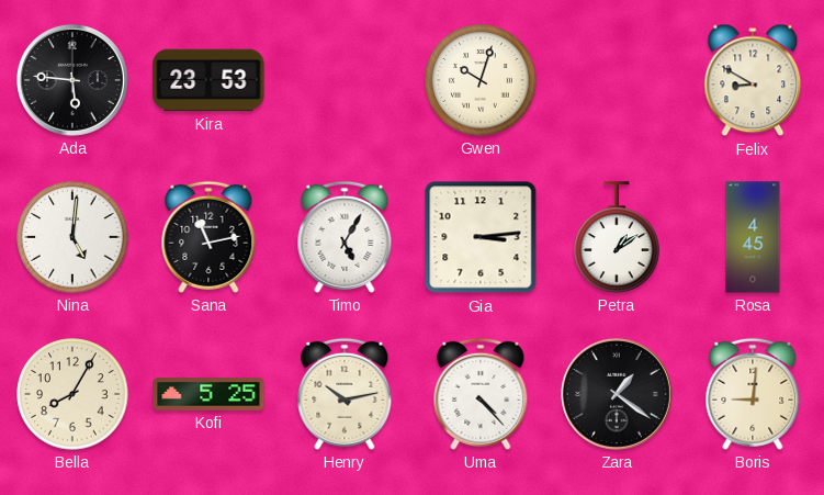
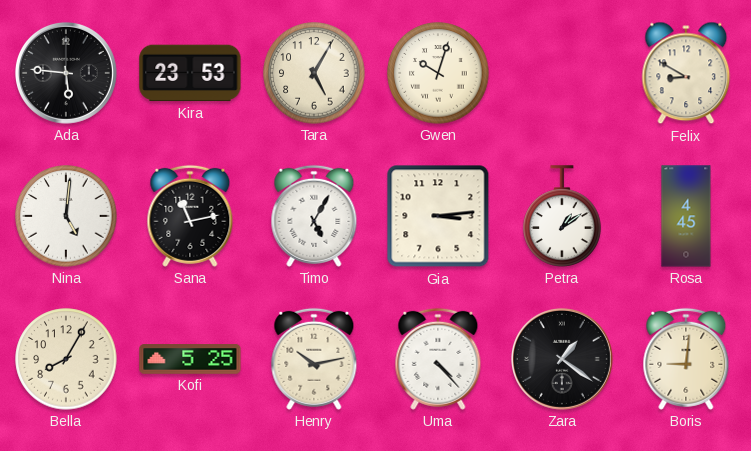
Tara: none -> 5:05
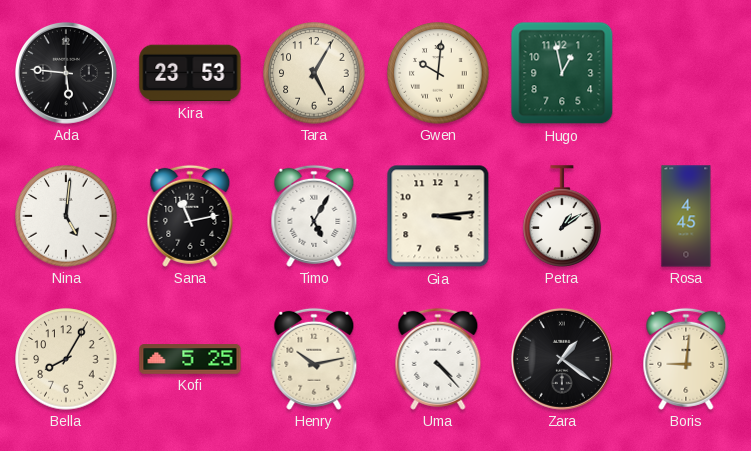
Gwen: 10:03 -> 10:01
Hugo: none -> 12:58
Felix: 8:50 -> none
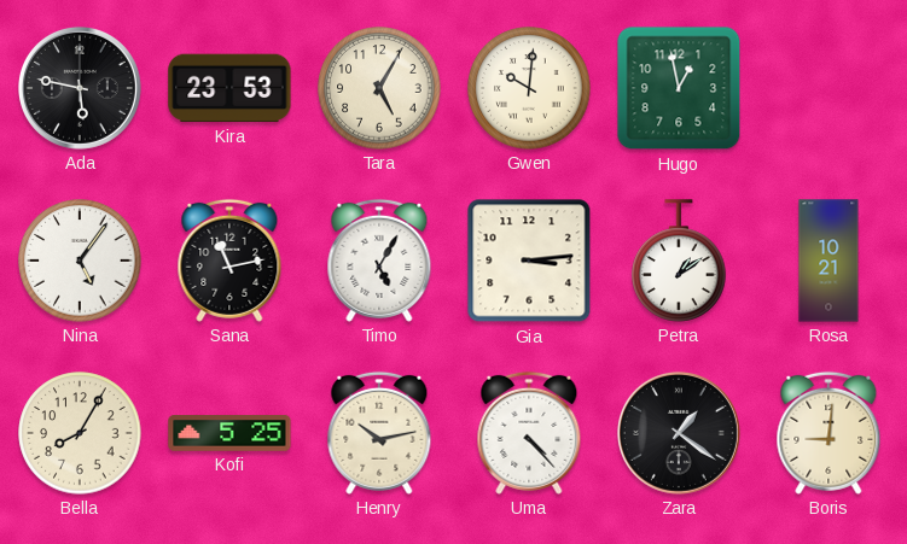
Ada: 5:46 -> 5:47
Nina: 5:01 -> 5:06
Rosa: 4:45 -> 10:21
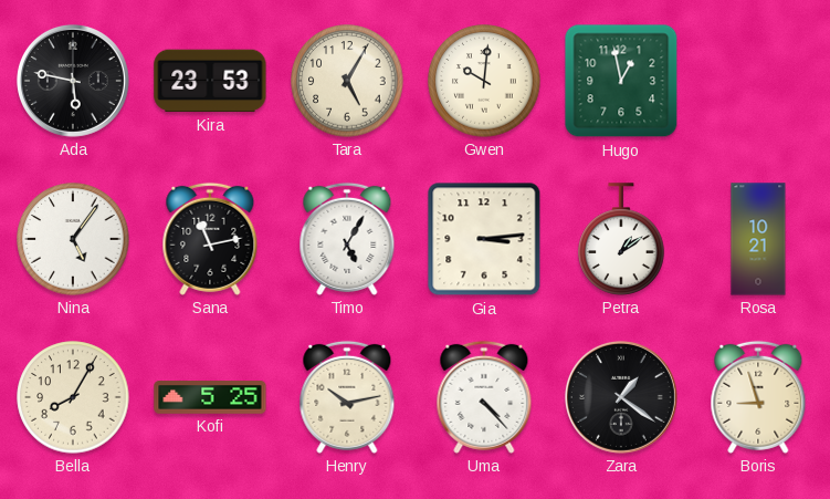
Boris: 9:01 -> 8:57
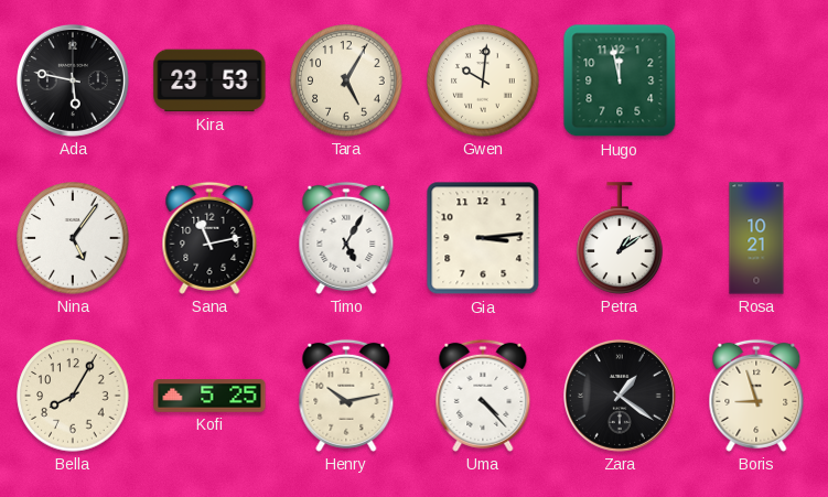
Hugo: 12:58 -> 11:58
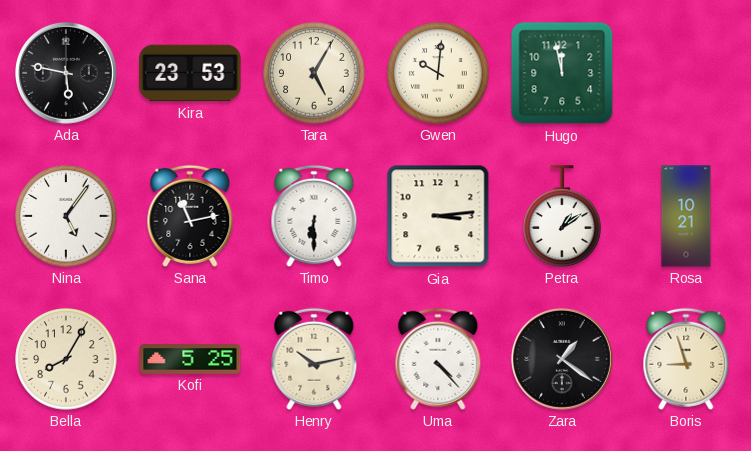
Timo: 5:05 -> 6:30
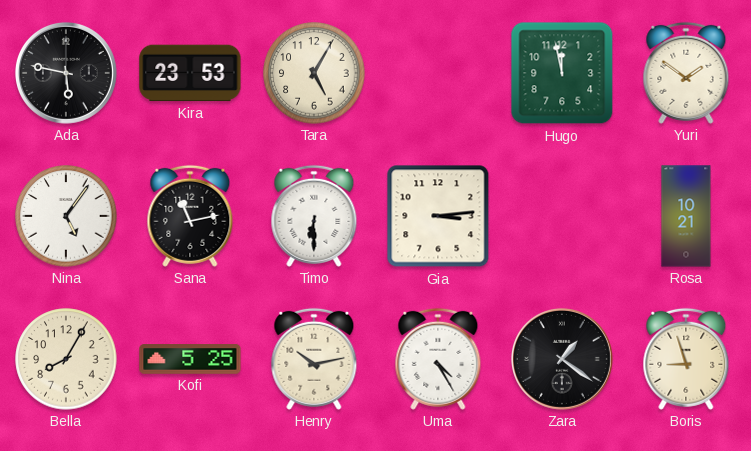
Gwen: 10:01 -> none
Yuri: none -> 1:51
Petra: 1:09 -> none
Uma: 4:23 -> 4:25
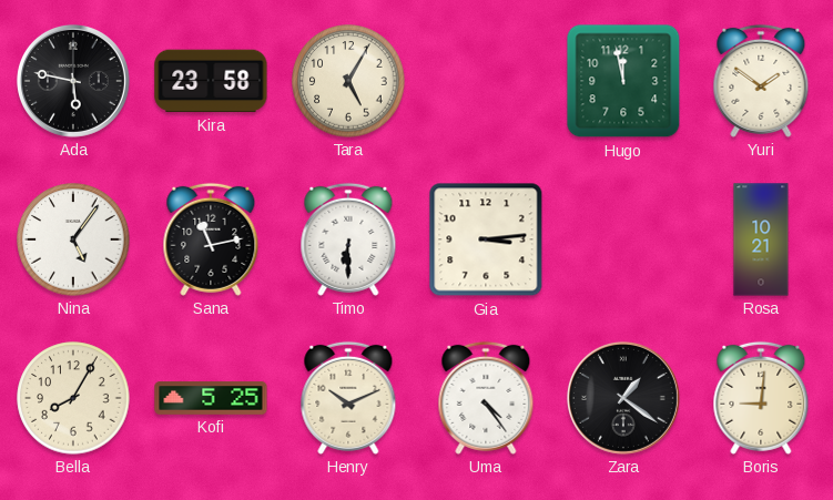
Kira: 23:53 -> 23:58
Henry: 10:13 -> 10:11
Uma: 4:25 -> 4:24
Boris: 8:57 -> 9:01
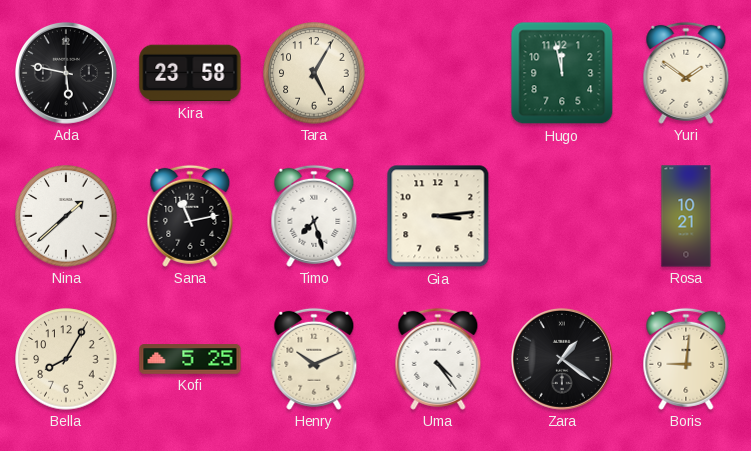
Nina: 5:06 -> 1:38
Timo: 6:30 -> 7:27
